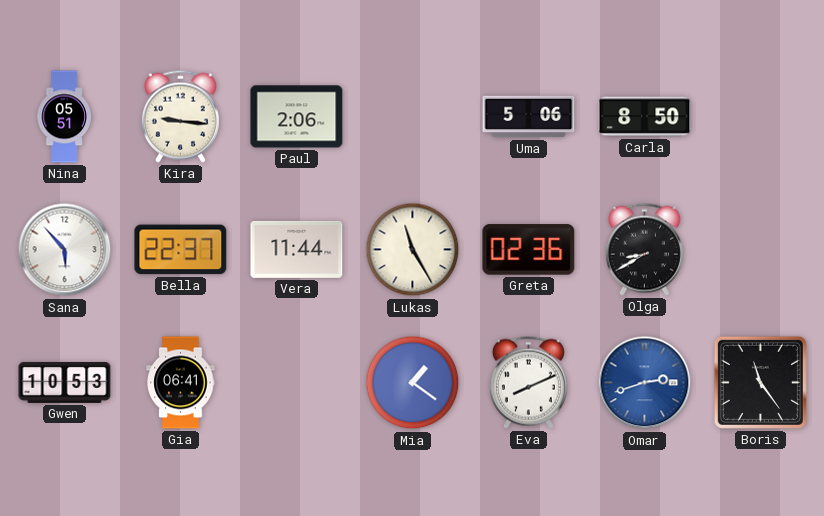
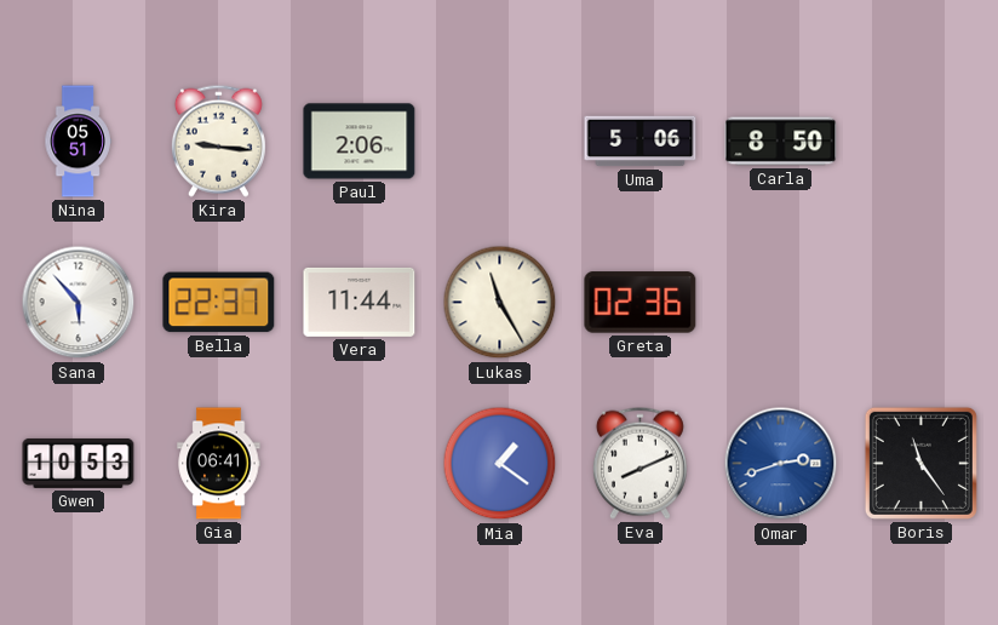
Olga: 8:40 -> none
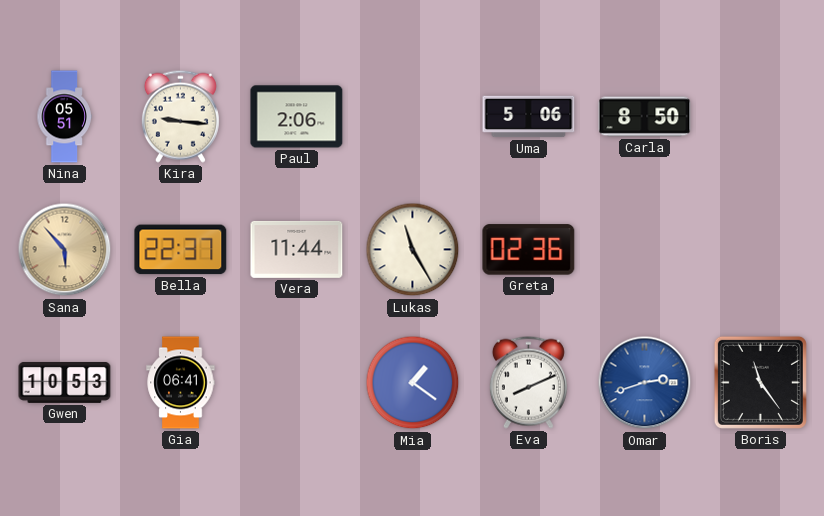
Sana dial: white -> champagne
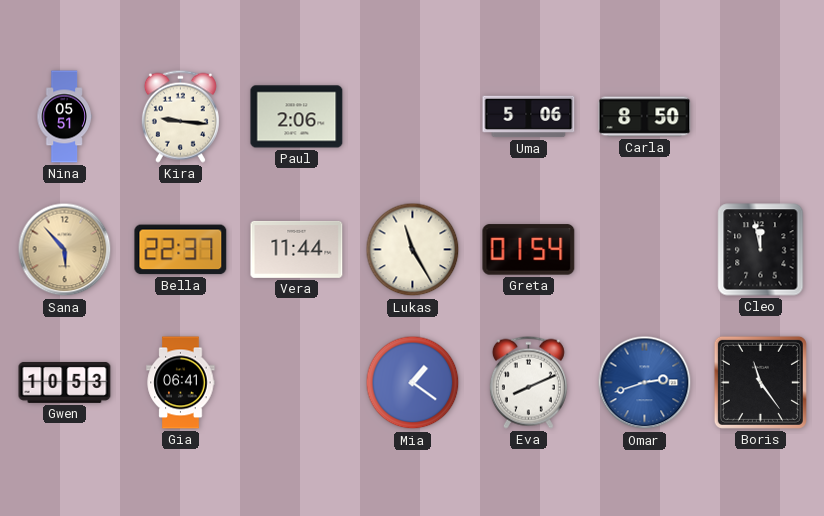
Greta: 02:36 -> 01:54
Cleo: none -> 11:58
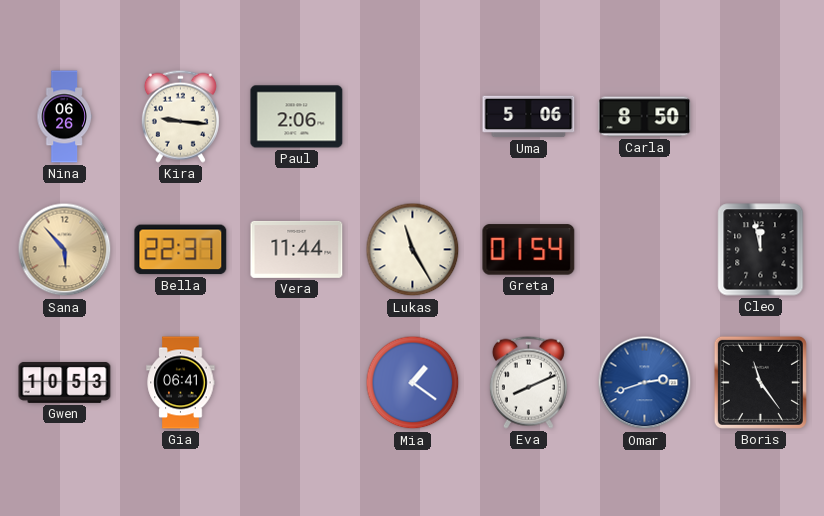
Nina: 05:51 -> 06:26
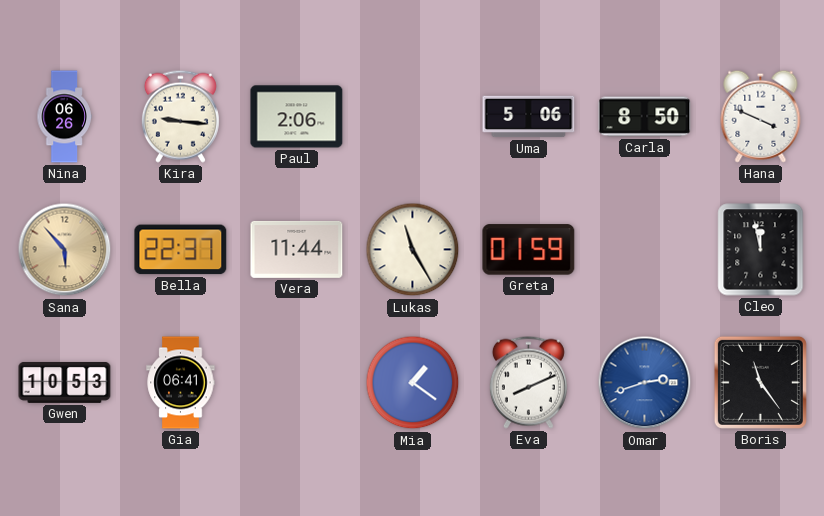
Hana: none -> 3:49
Greta: 01:54 -> 01:59
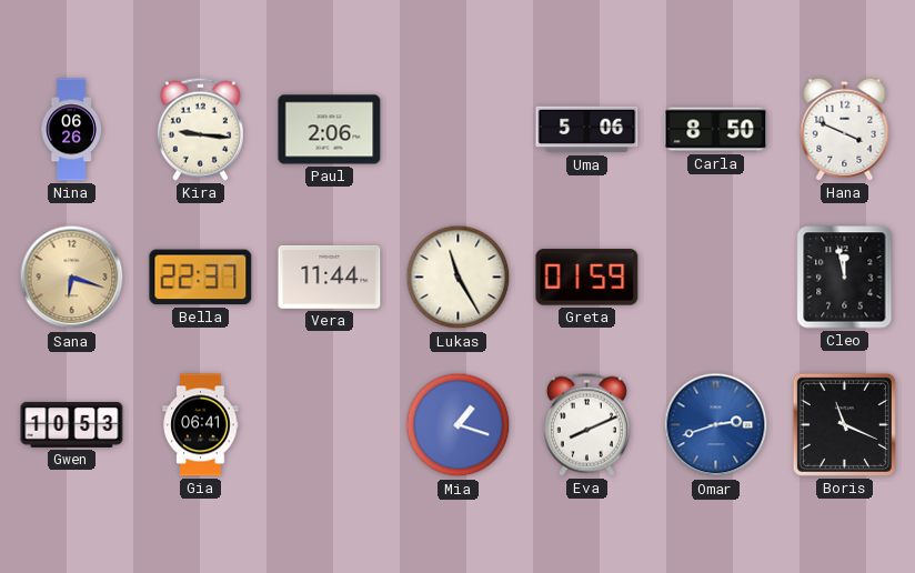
Sana: 5:53 -> 6:18
Mia: 1:21 -> 1:18
Boris: 11:24 -> 11:19
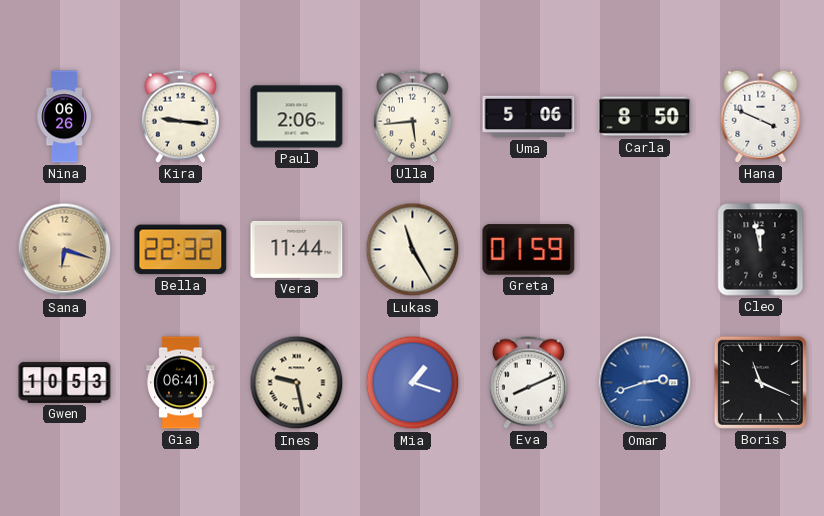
Ulla: none -> 5:44
Bella: 22:37 -> 22:32
Ines: none -> 9:28
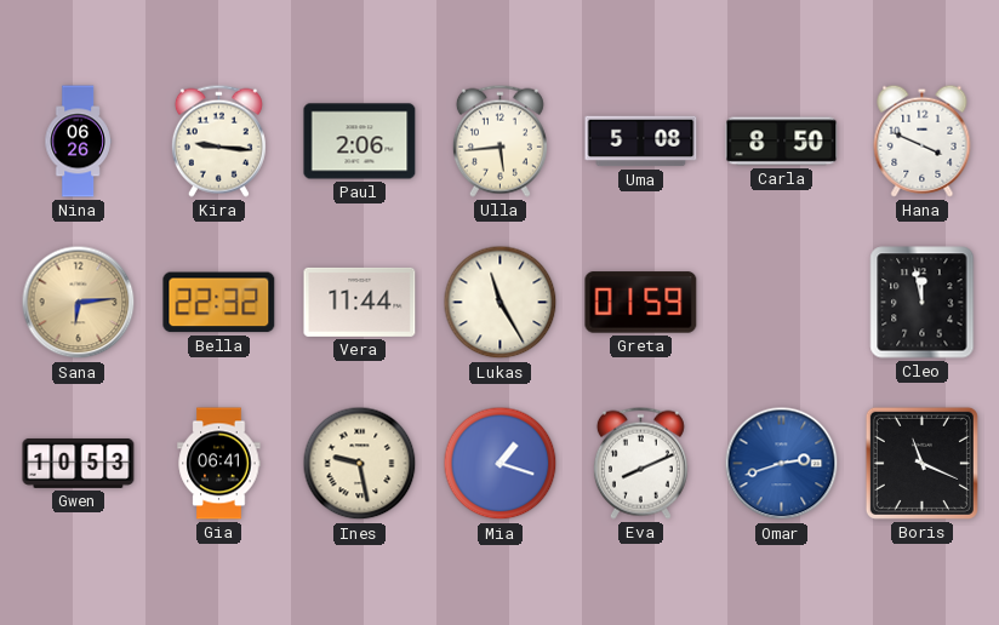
Uma: 5:06 -> 5:08
Sana: 6:18 -> 6:14
